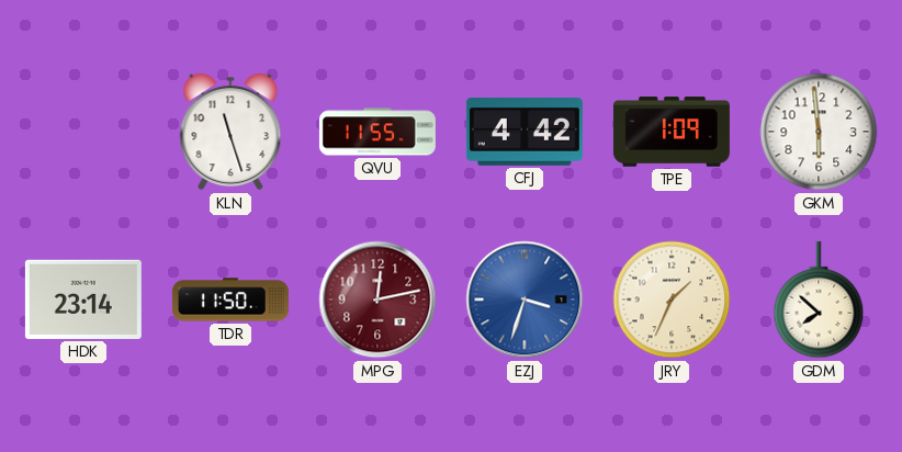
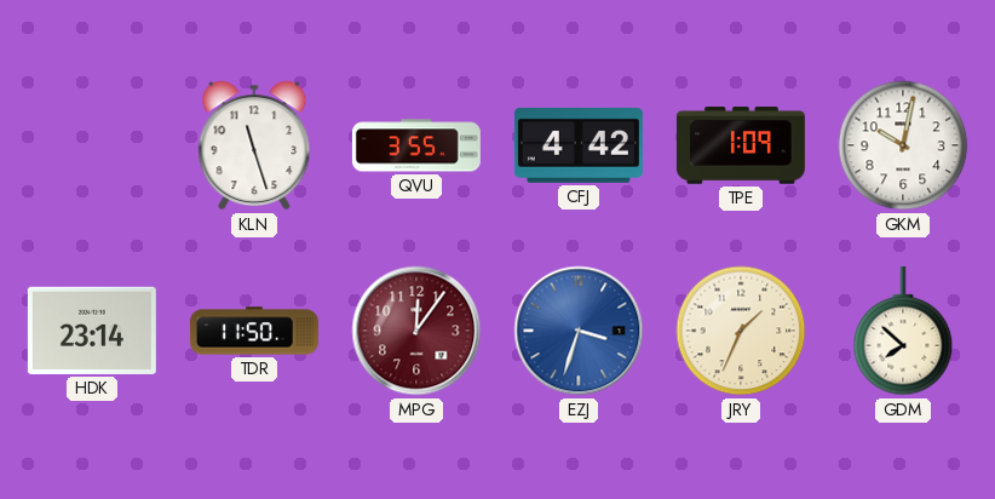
QVU: 11:55 -> 3:55
GKM: 5:59 -> 10:02
MPG: 12:13 -> 12:06
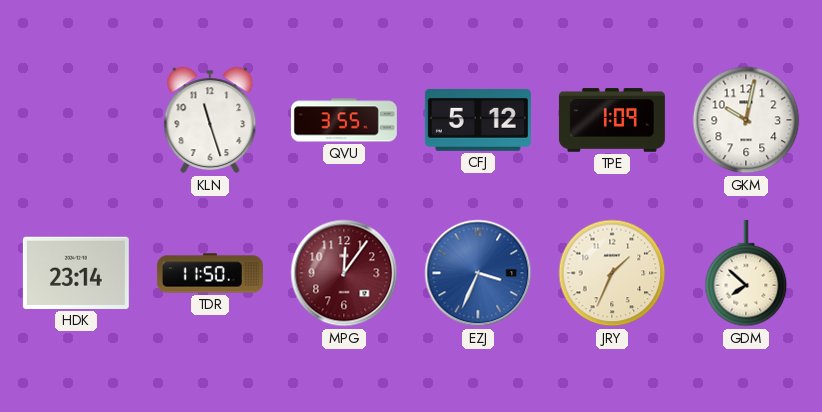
CFJ: 4:42 -> 5:12
EZJ: 3:33 -> 3:34
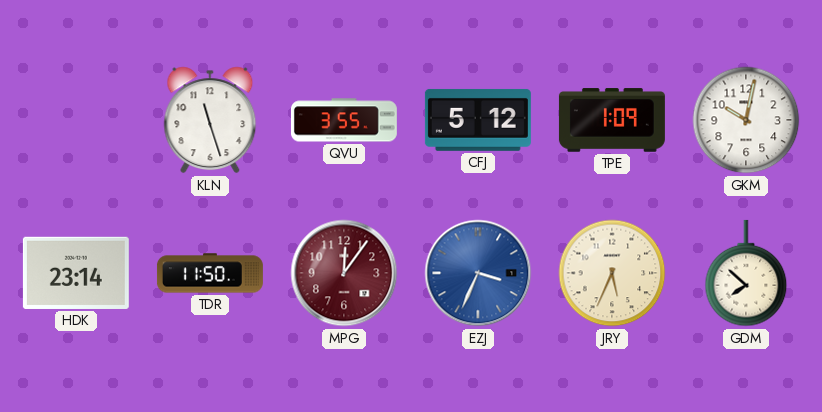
JRY: 1:34 -> 5:34
